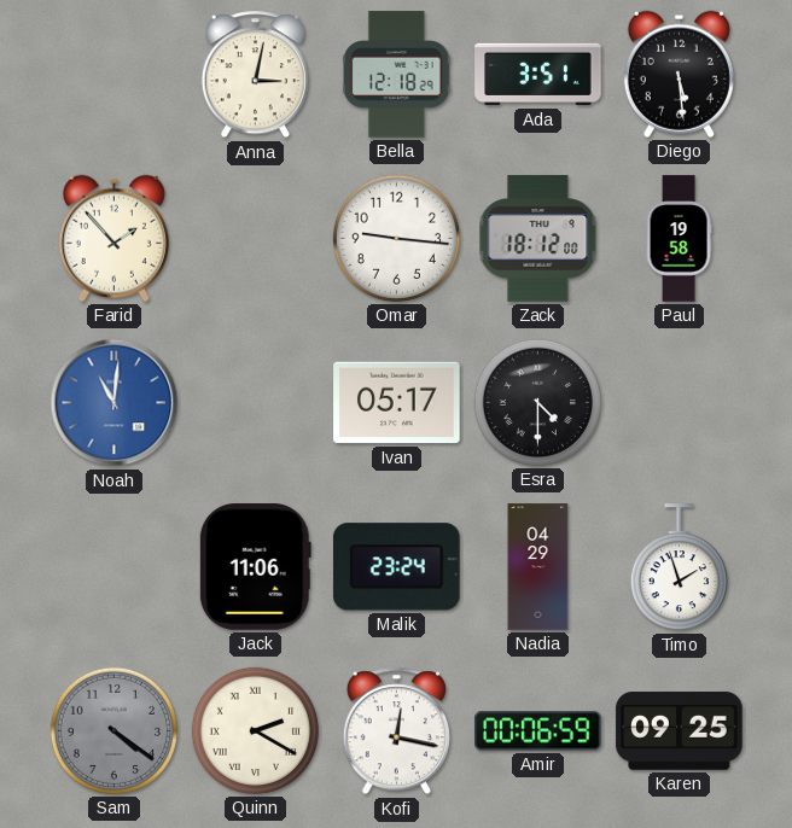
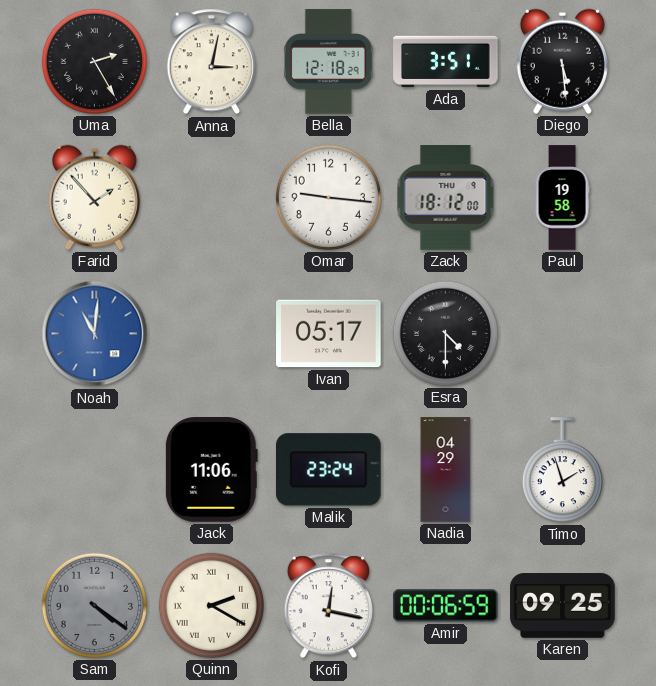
Uma: none -> 2:25
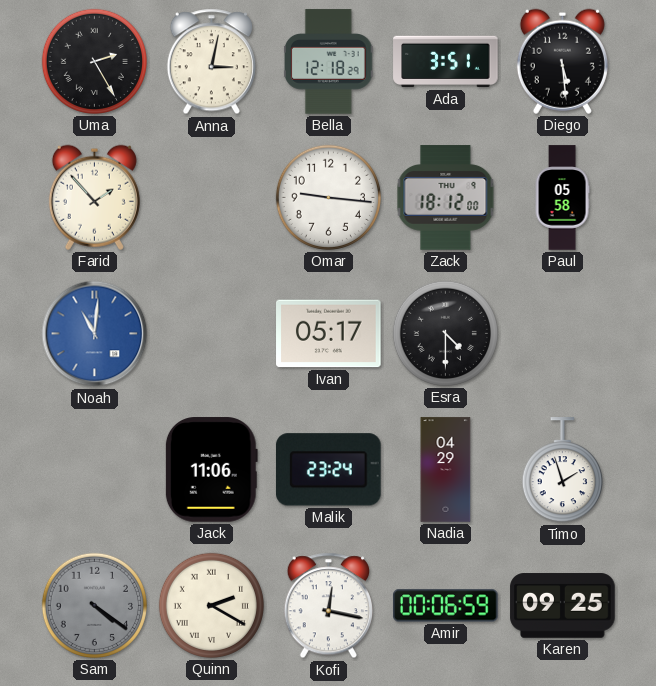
Paul: 19:58 -> 05:58
